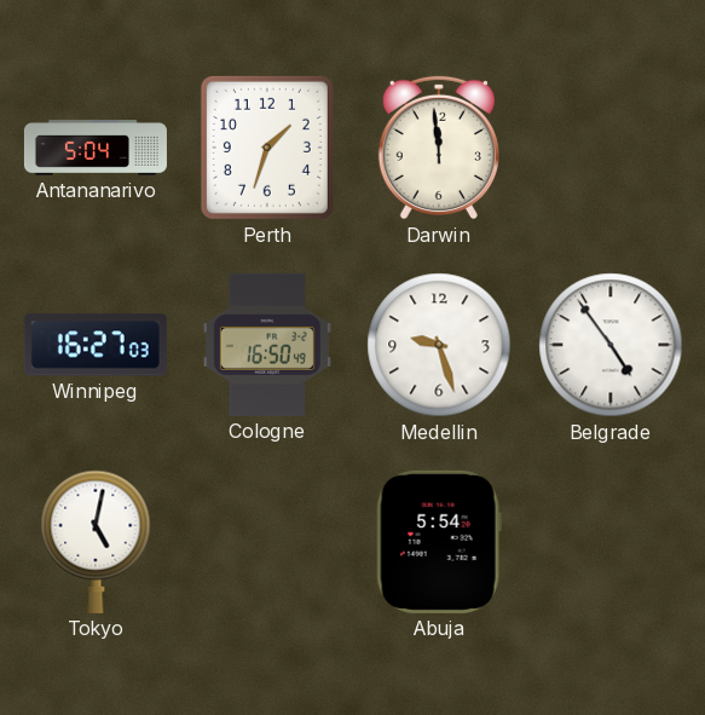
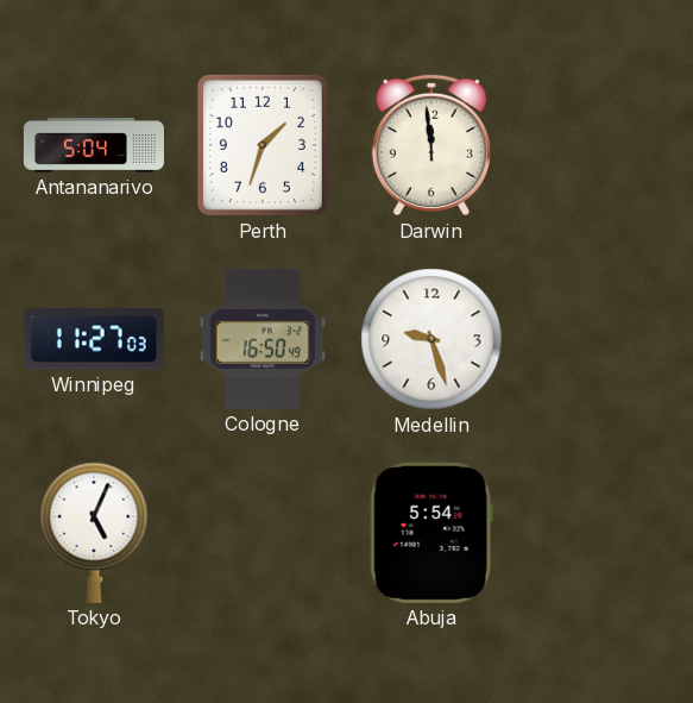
Winnipeg: 16:27 -> 11:27
Belgrade: 4:54 -> none
Tokyo: 5:02 -> 5:04
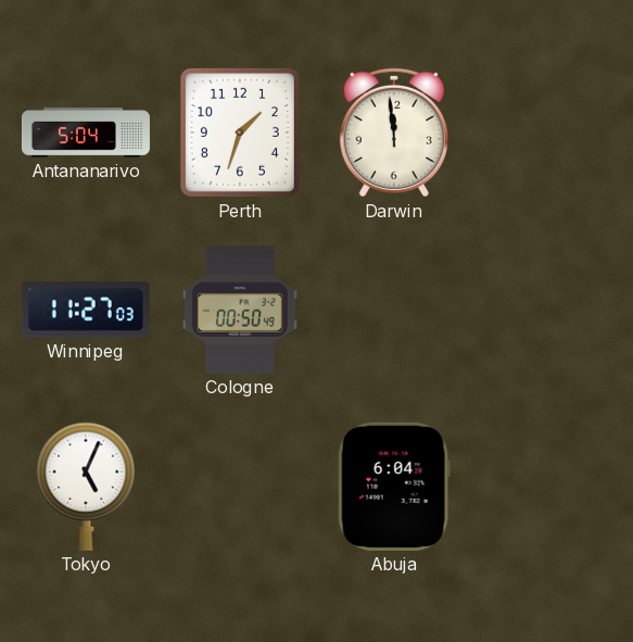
Cologne: 16:50 -> 00:50
Medellin: 9:27 -> none
Abuja: 5:54 -> 6:04
